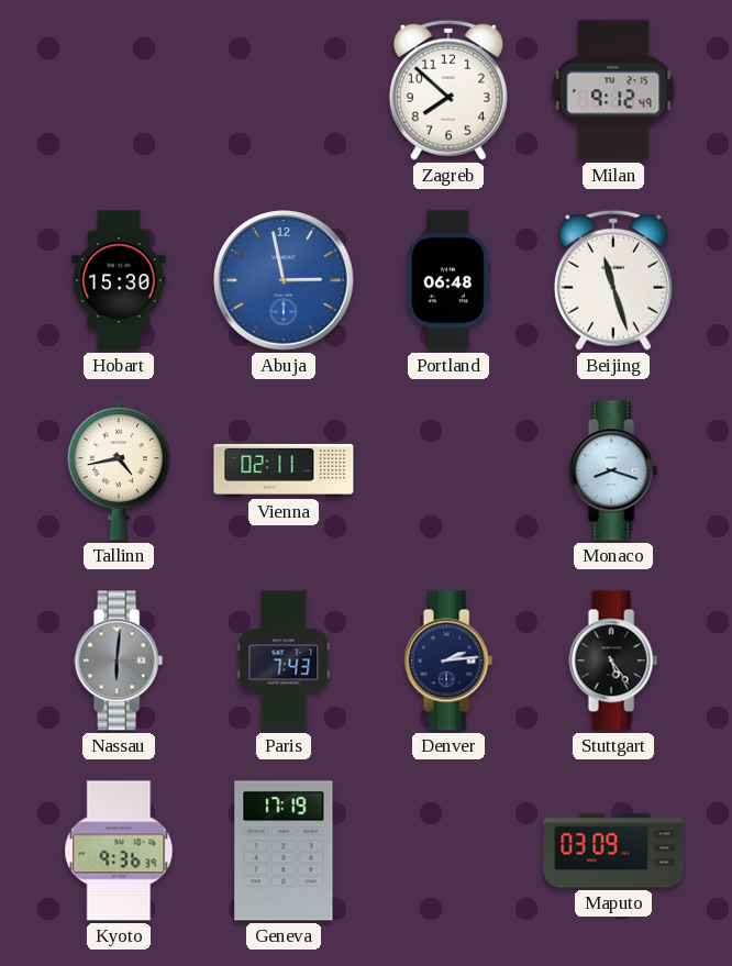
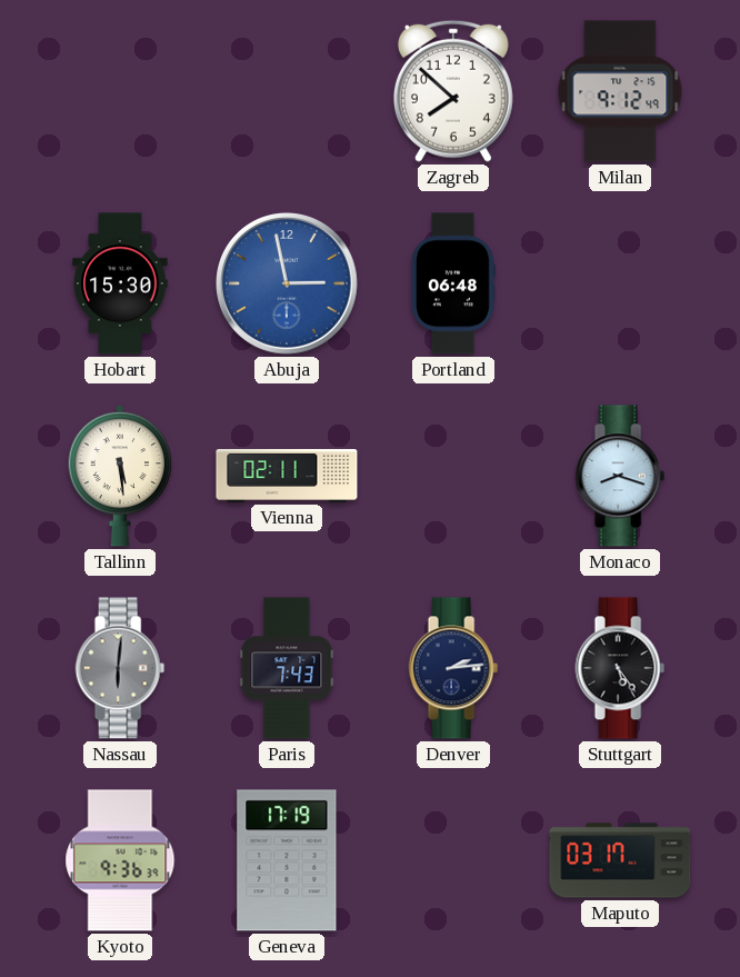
Beijing: 11:27 -> none
Tallinn: 4:43 -> 5:29
Maputo: 03:09 -> 03:17
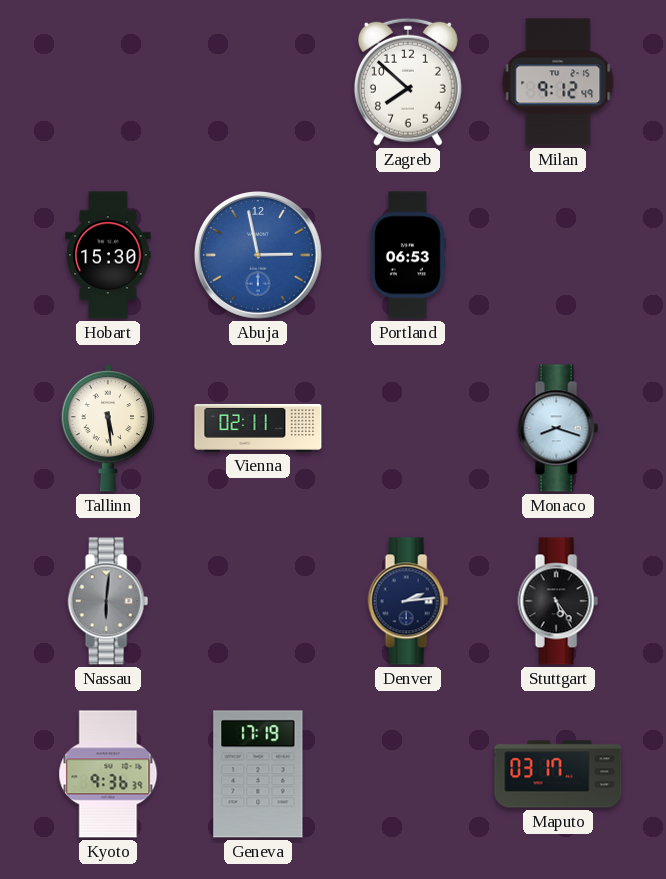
Portland: 06:48 -> 06:53
Paris: 7:43 -> none
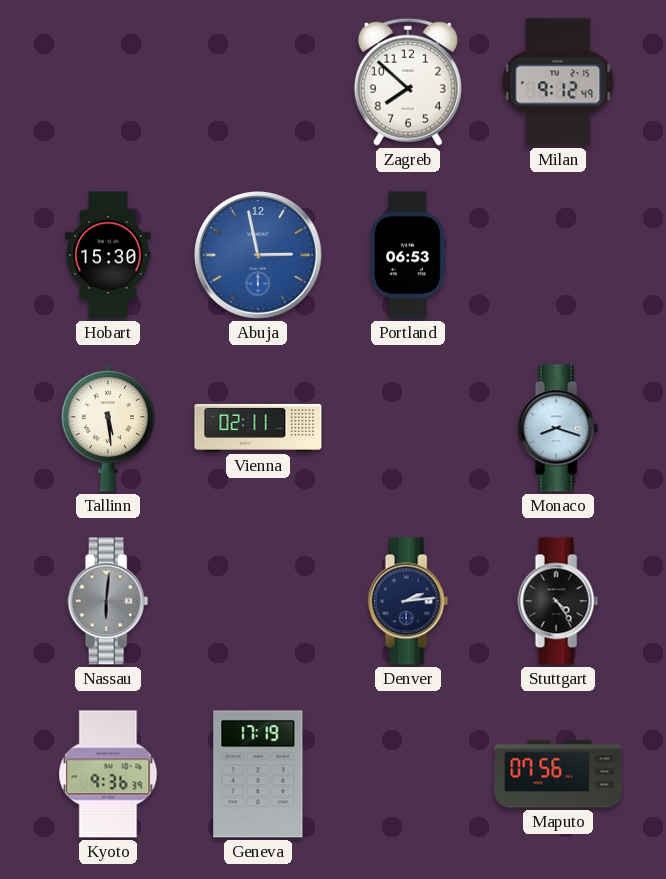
Stuttgart: 5:24 -> 4:24
Maputo: 03:17 -> 07:56
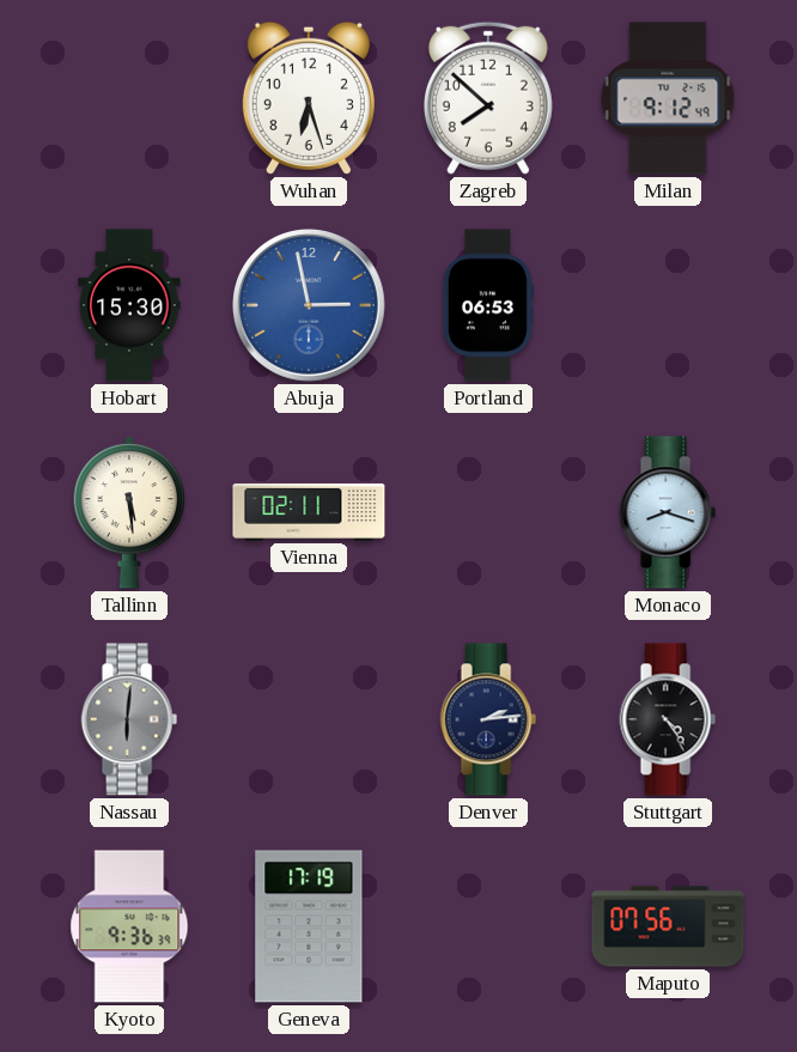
Wuhan: none -> 6:27
